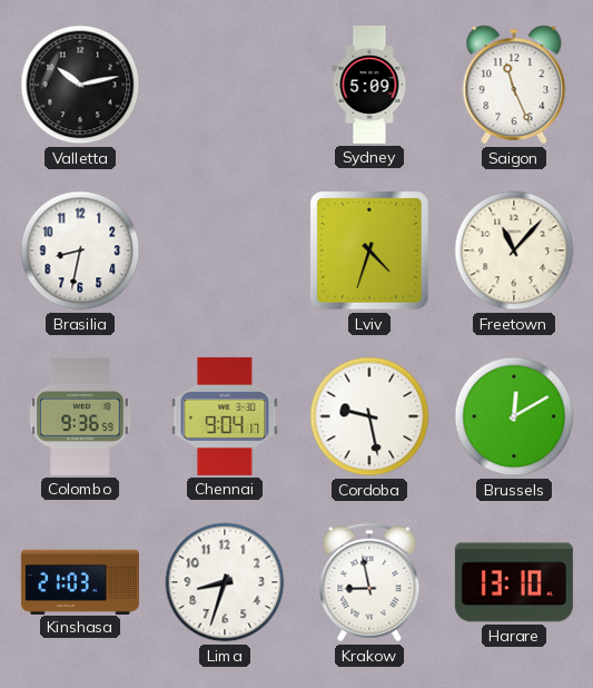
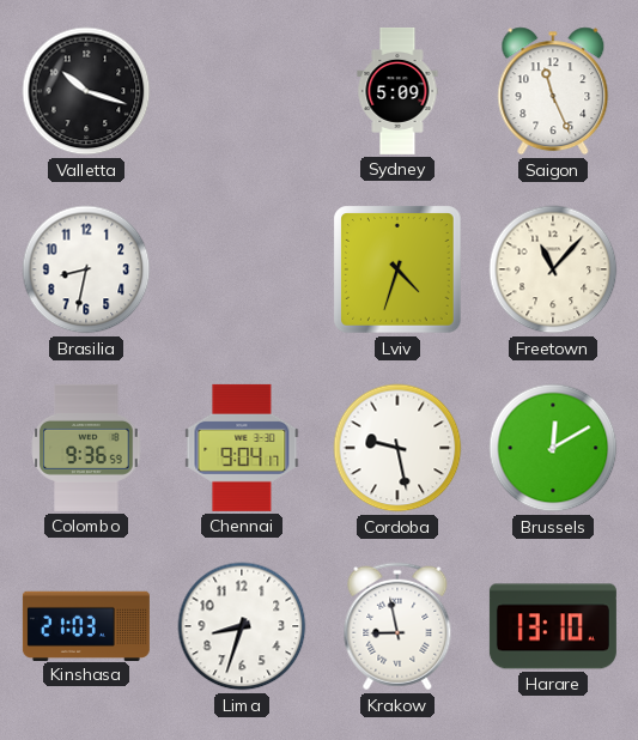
Valletta: 10:13 -> 10:18
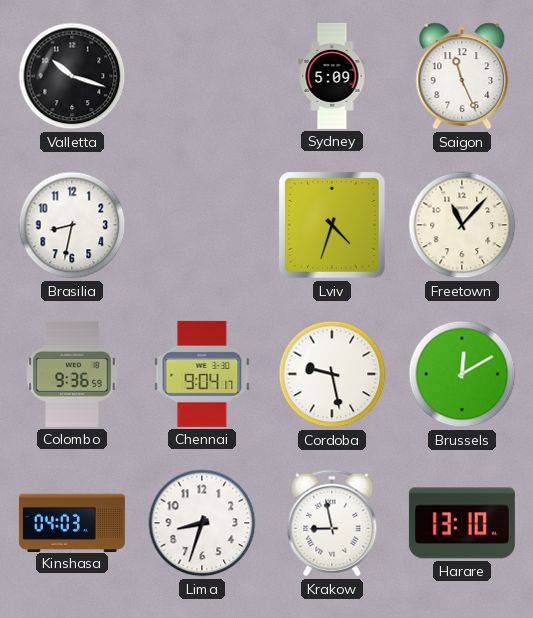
Kinshasa: 21:03 -> 04:03
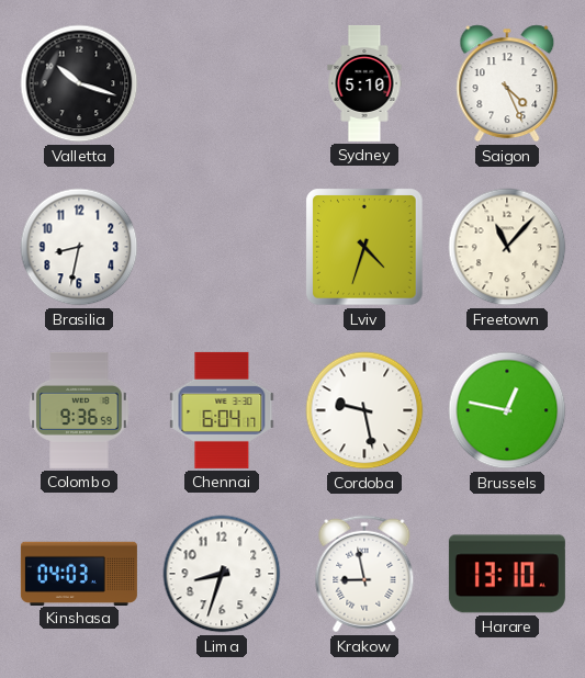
Sydney: 5:09 -> 5:10
Saigon: 11:26 -> 4:26
Chennai: 9:04 -> 6:04
Brussels: 12:10 -> 12:47
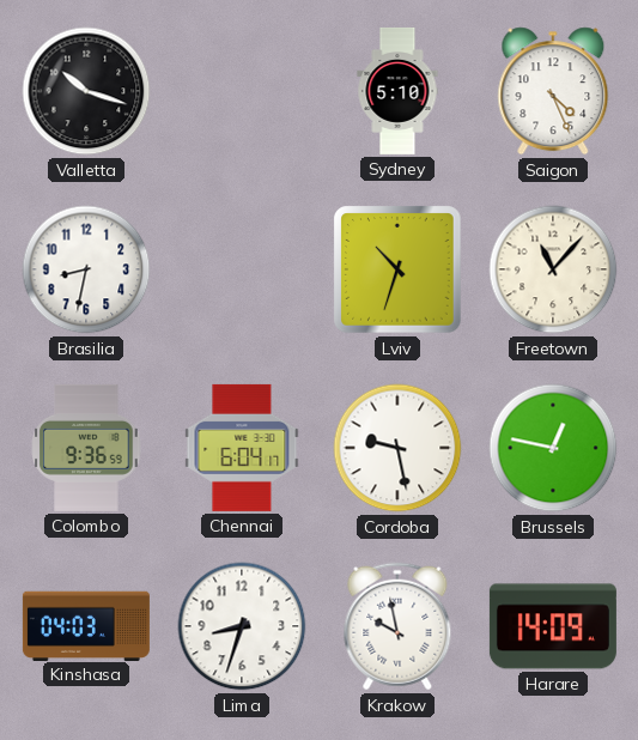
Lviv: 4:33 -> 10:33
Krakow: 8:58 -> 9:58
Harare: 13:10 -> 14:09
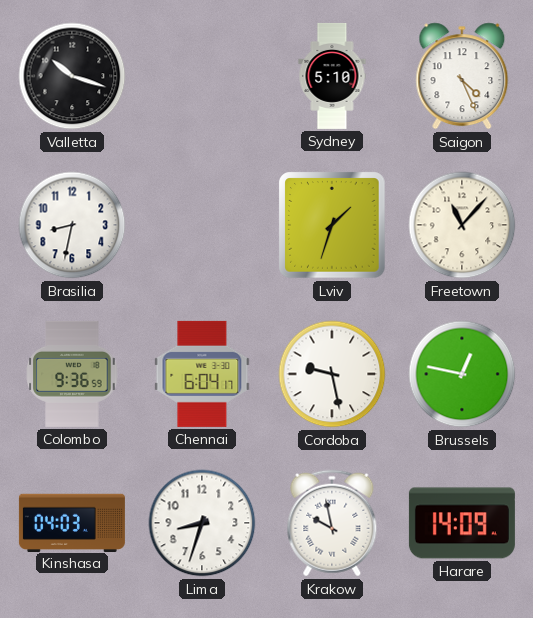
Lviv: 10:33 -> 1:33
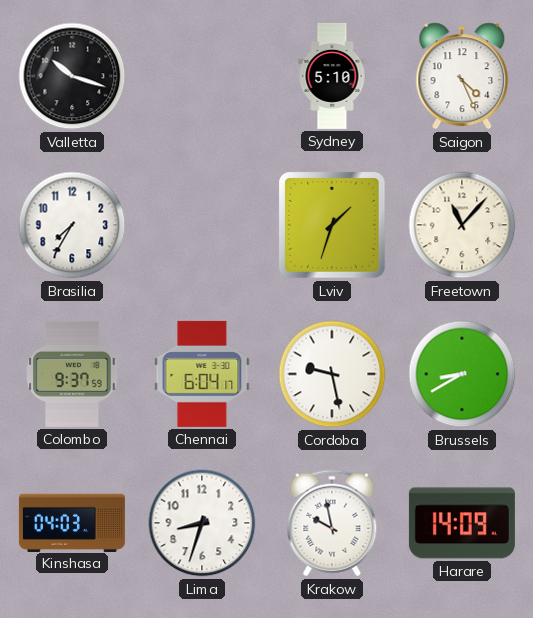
Brasilia: 8:32 -> 7:35
Colombo: 9:36 -> 9:37
Brussels: 12:47 -> 8:40
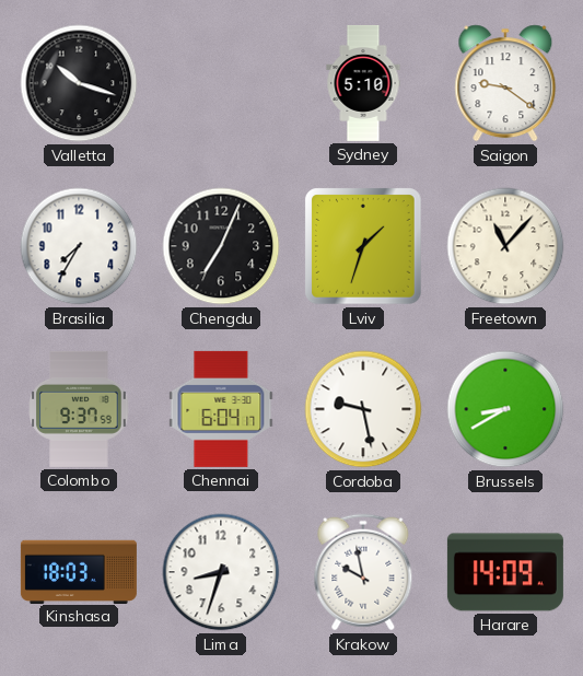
Saigon: 4:26 -> 9:21
Chengdu: none -> 7:04
Kinshasa: 04:03 -> 18:03
